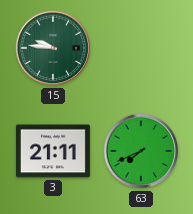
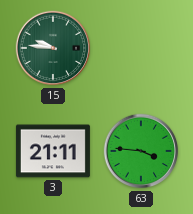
63: 7:41 -> 3:46
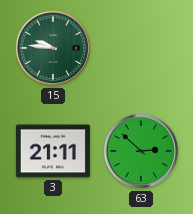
63: 3:46 -> 2:52
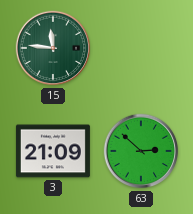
15: 9:46 -> 11:46
3: 21:11 -> 21:09
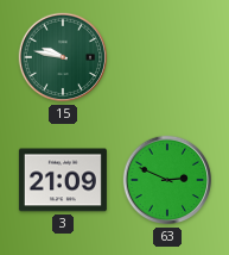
15: 11:46 -> 9:47
63: 2:52 -> 2:49
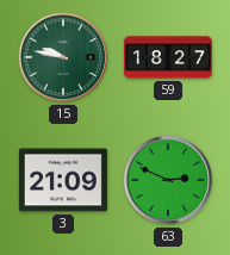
59: none -> 18:27
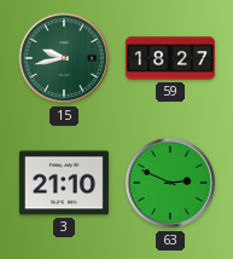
15: 9:47 -> 9:43
3: 21:09 -> 21:10
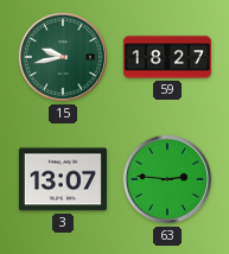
3: 21:10 -> 13:07
63: 2:49 -> 2:46
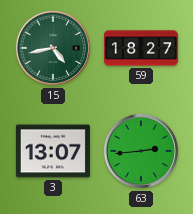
15: 9:43 -> 4:43
63: 2:46 -> 2:44
